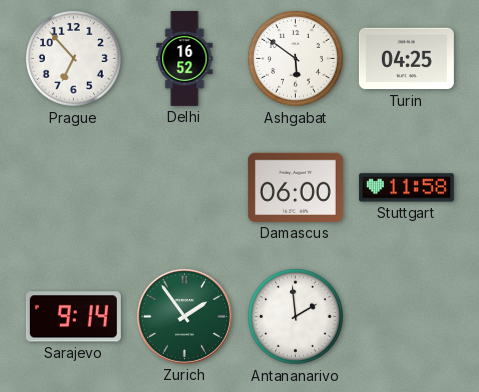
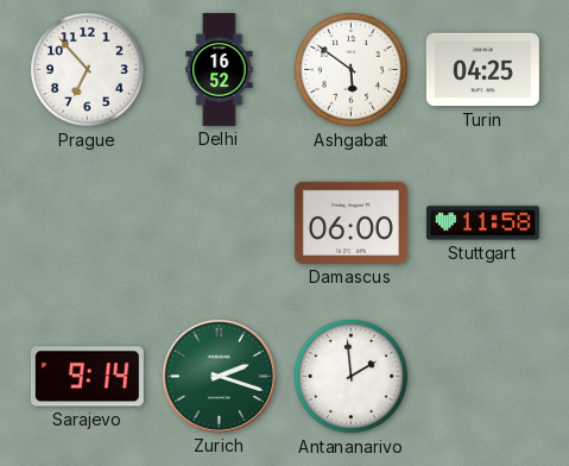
Zurich: 1:54 -> 2:18
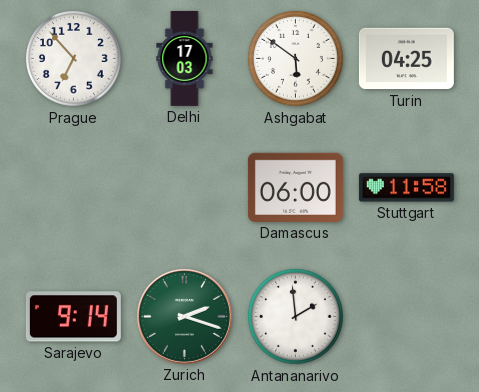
Delhi: 16:52 -> 17:03
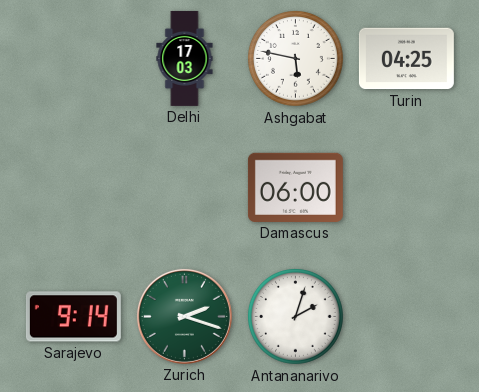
Prague: 6:53 -> none
Ashgabat: 5:51 -> 5:47
Stuttgart: 11:58 -> none
Antananarivo: 1:59 -> 2:03
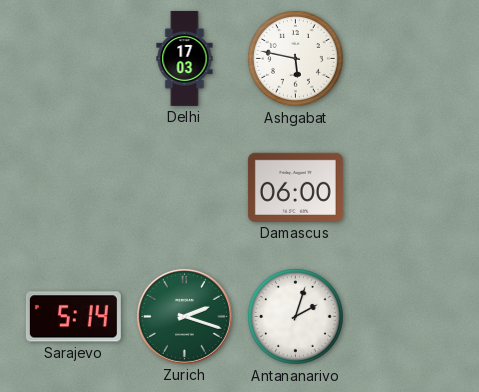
Turin: 04:25 -> none
Sarajevo: 9:14 -> 5:14
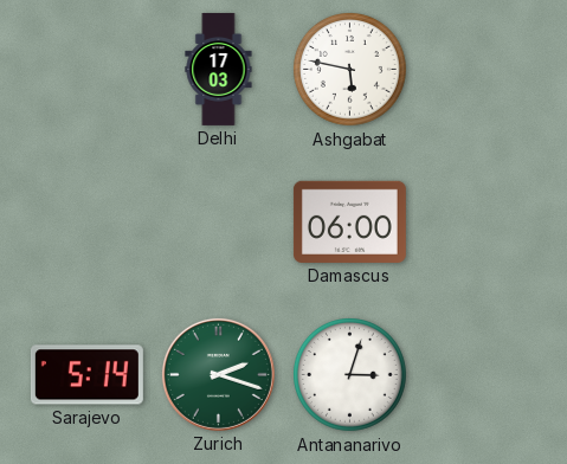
Antananarivo: 2:03 -> 3:03
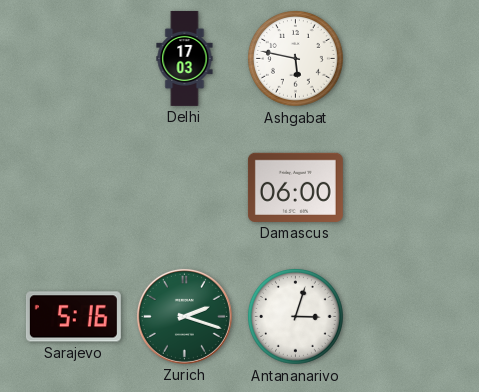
Sarajevo: 5:14 -> 5:16
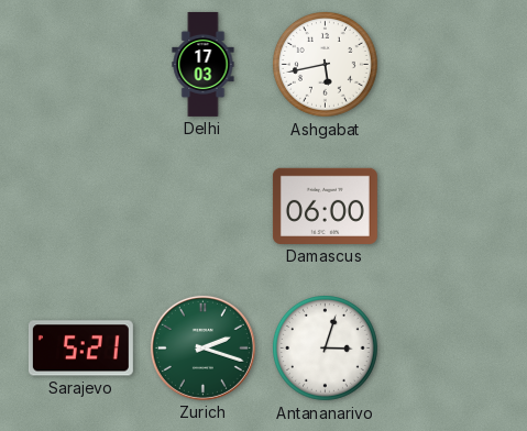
Ashgabat: 5:47 -> 5:43
Sarajevo: 5:16 -> 5:21
